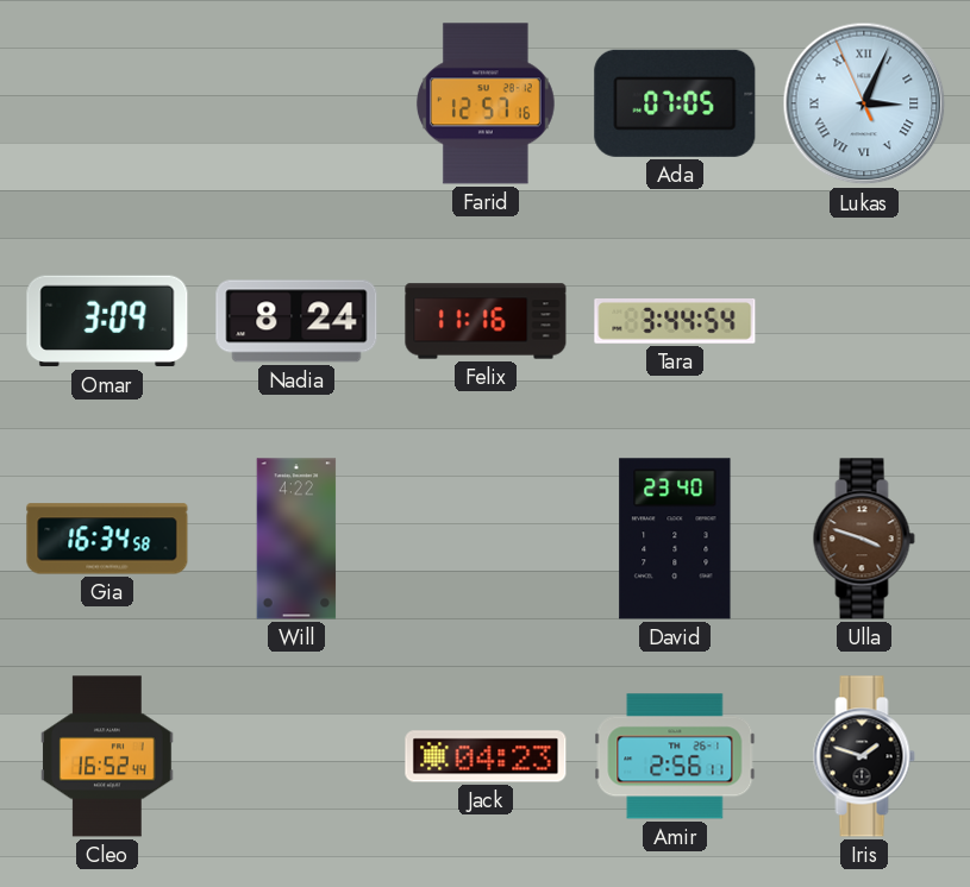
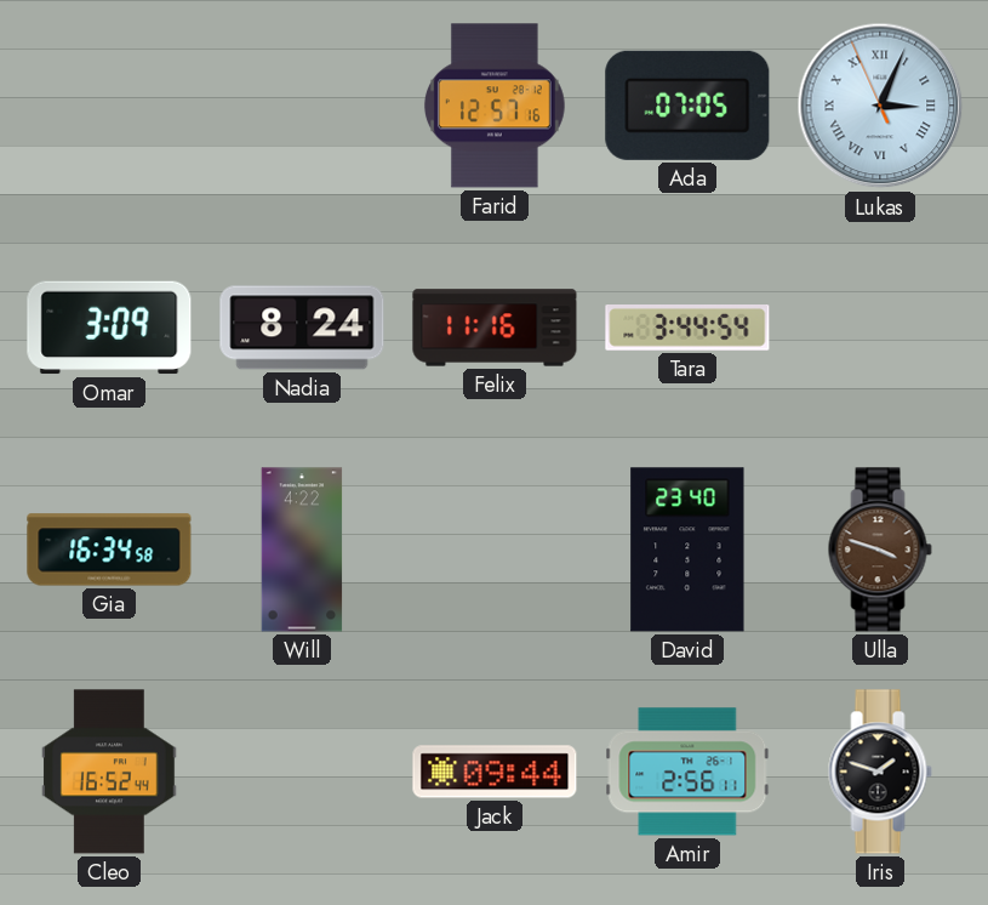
Jack: 04:23 -> 09:44
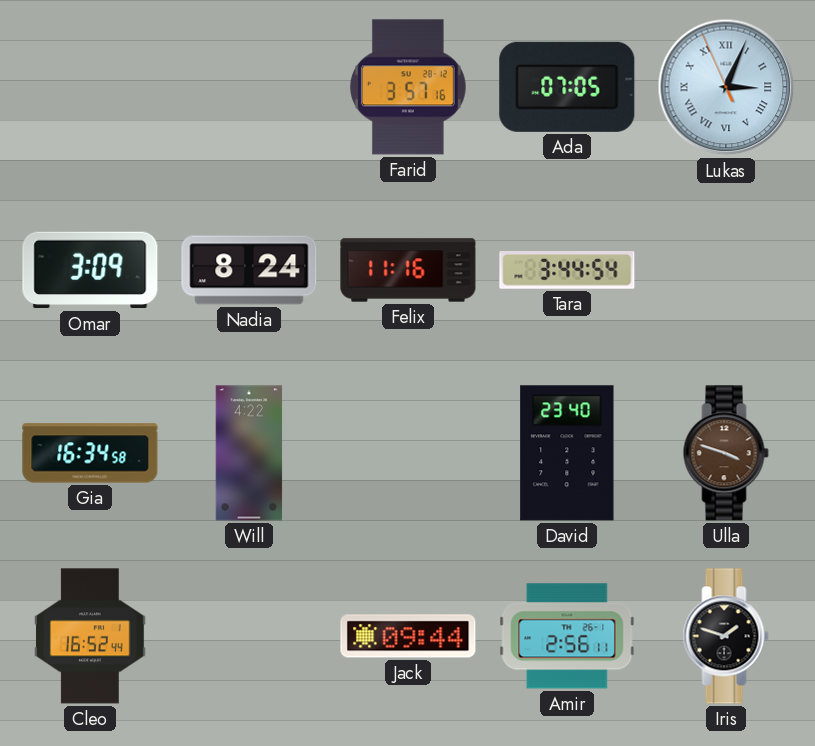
Farid: 12:57 -> 3:57
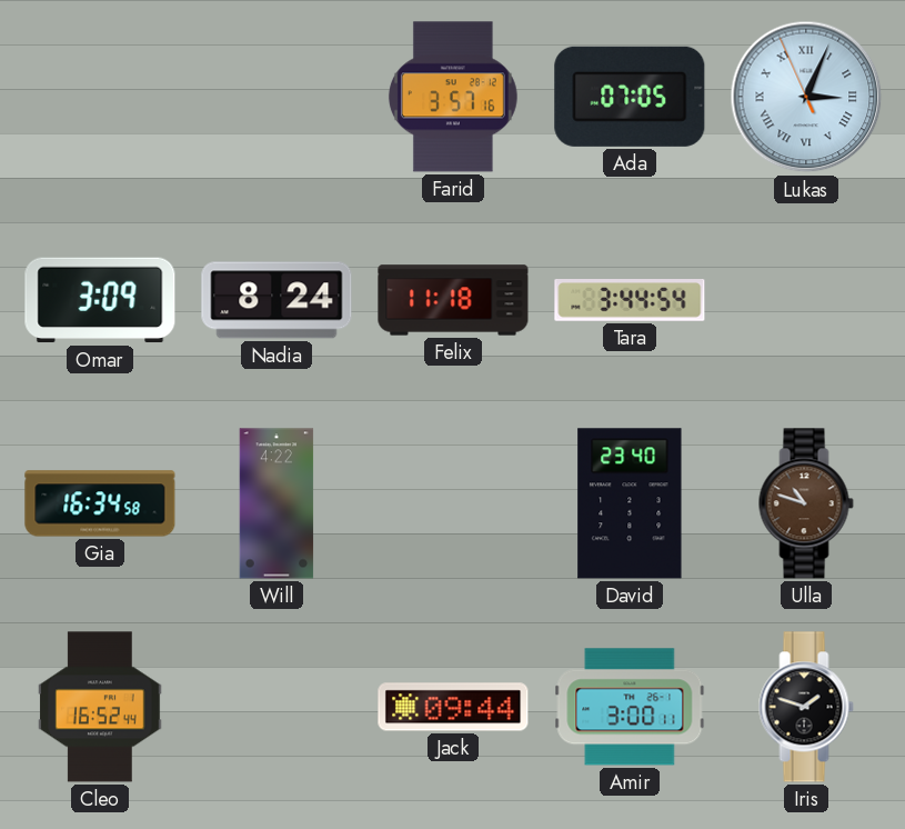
Felix: 11:16 -> 11:18
Ulla: 3:48 -> 10:48
Amir: 2:56 -> 3:00
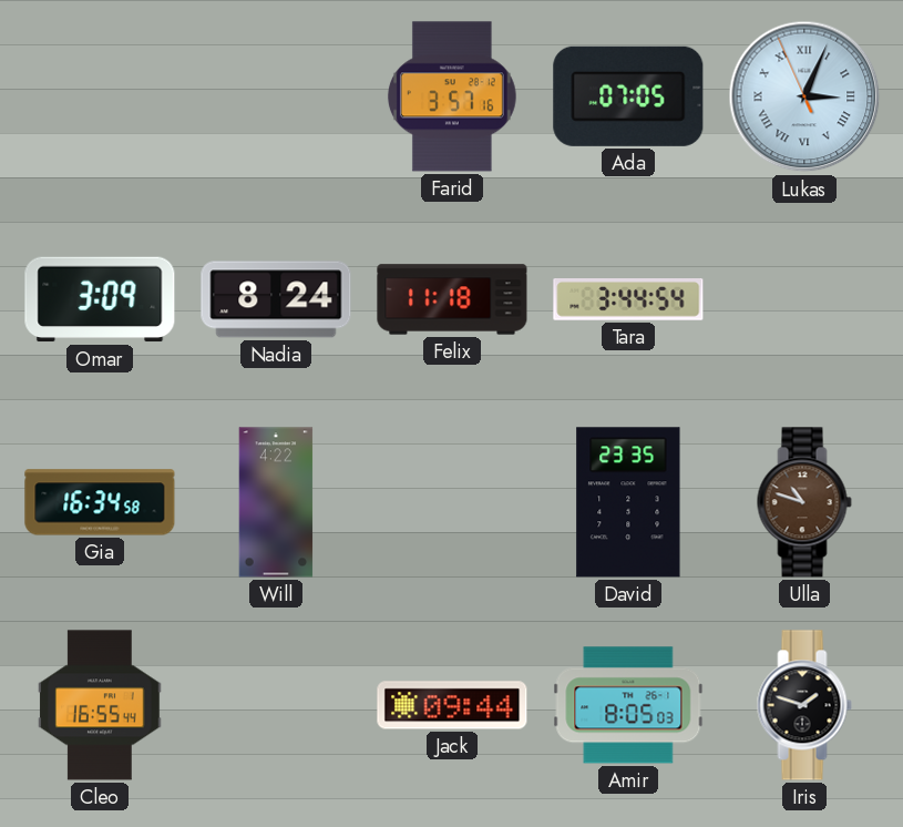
David: 23:40 -> 23:35
Cleo: 16:52 -> 16:55
Amir: 3:00 -> 8:05
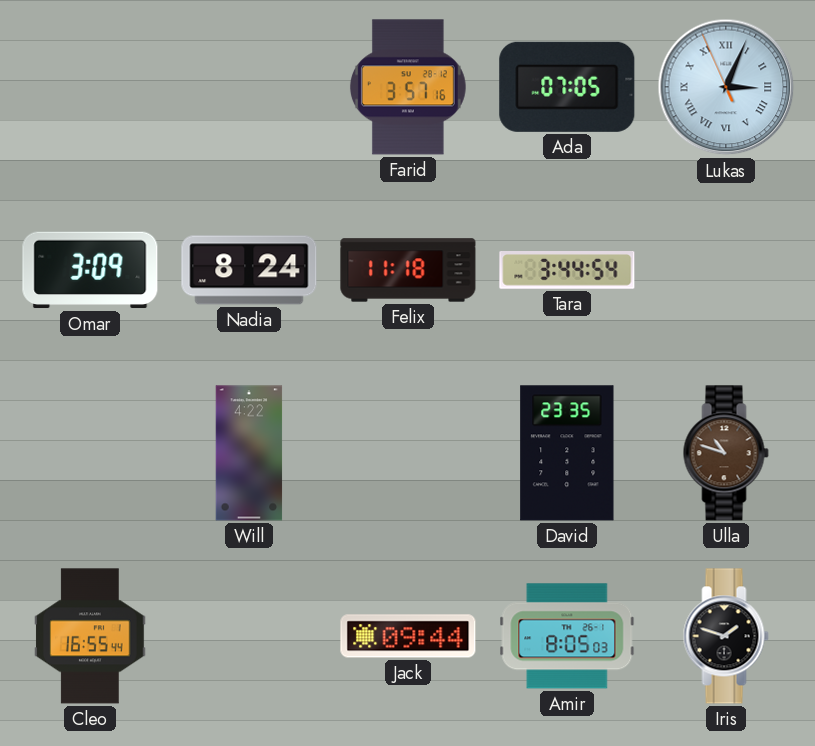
Gia: 16:34 -> none
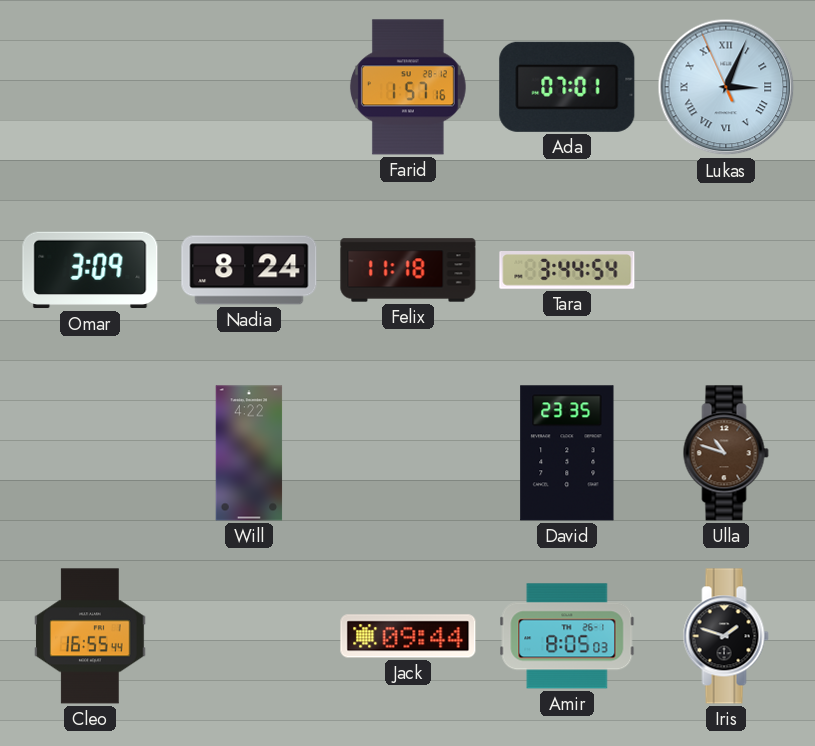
Farid: 3:57 -> 1:57
Ada: 07:05 -> 07:01
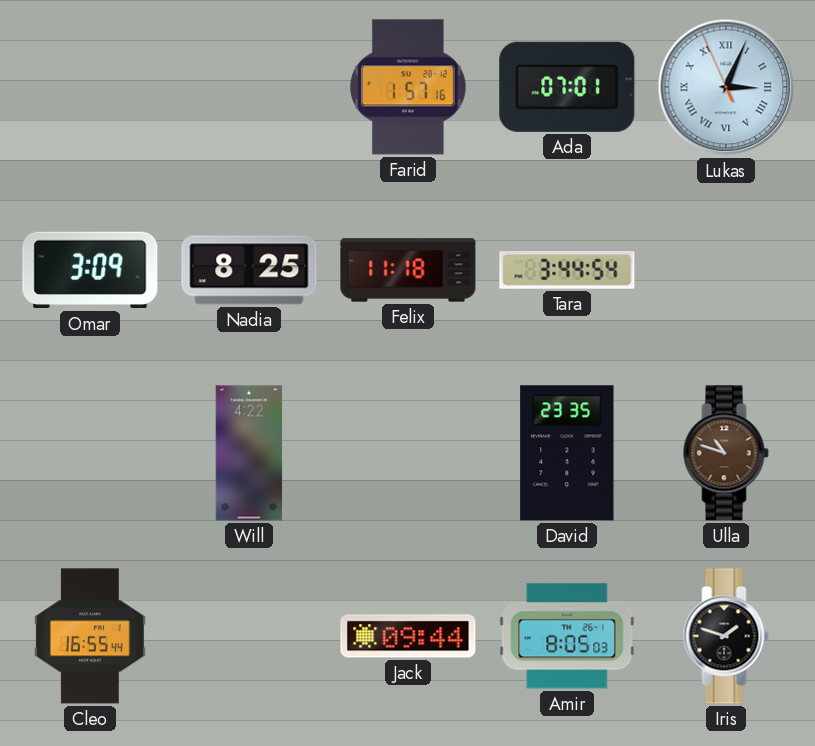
Nadia: 8:24 -> 8:25
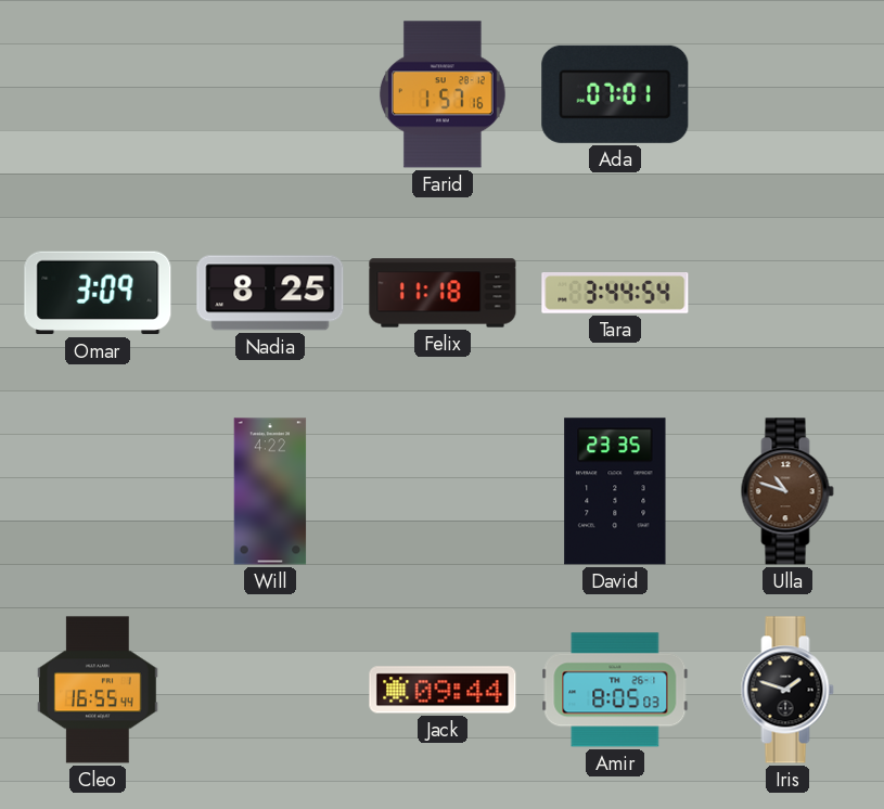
Lukas: 3:03 -> none
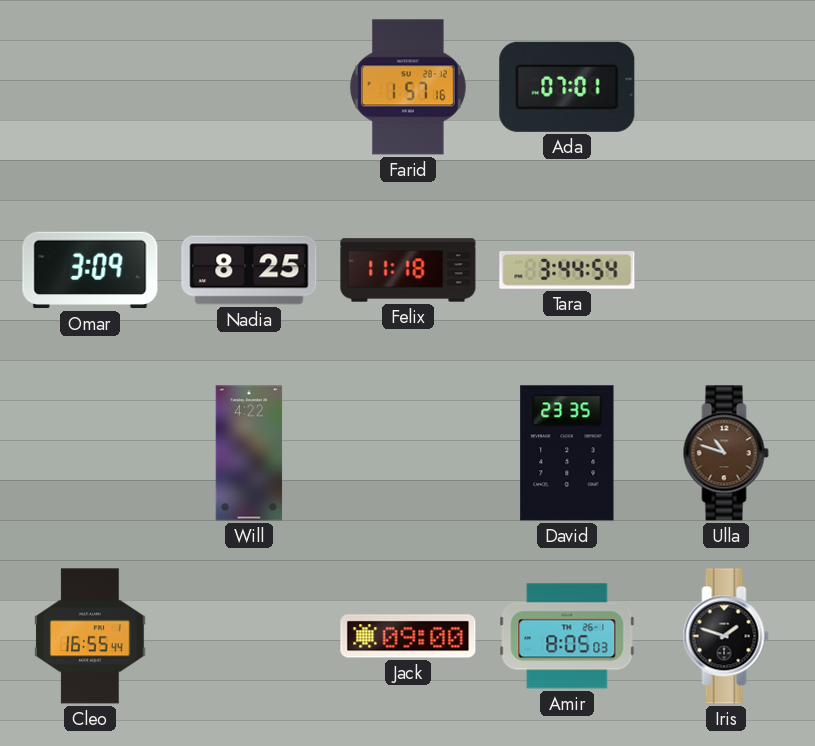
Jack: 09:44 -> 09:00
